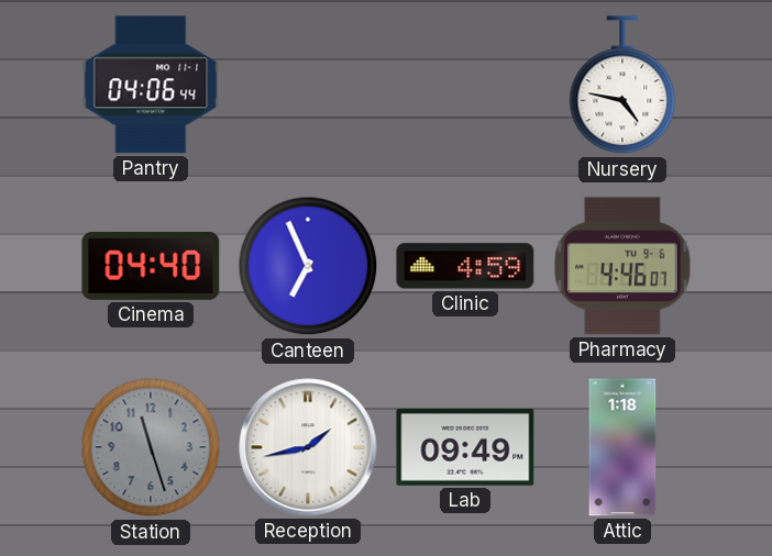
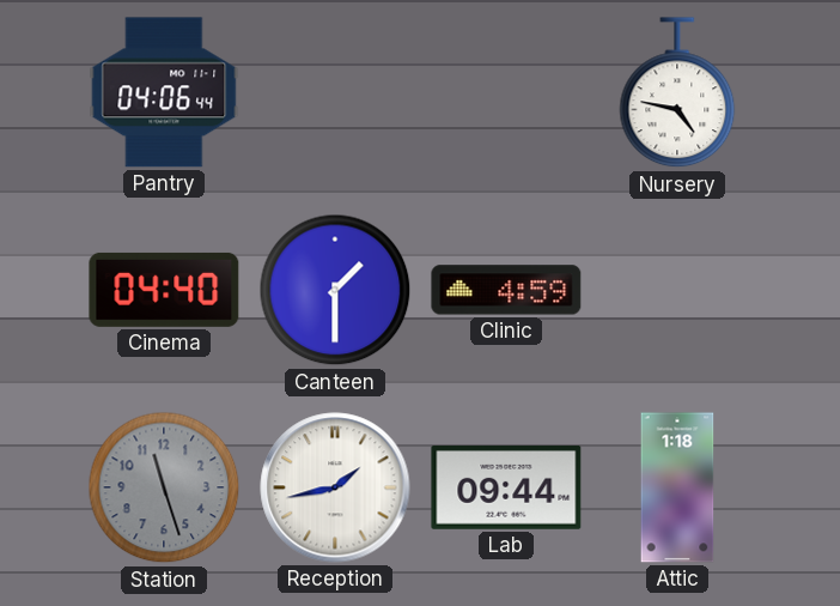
Canteen: 6:56 -> 1:30
Pharmacy: 4:46 -> none
Lab: 09:49 -> 09:44
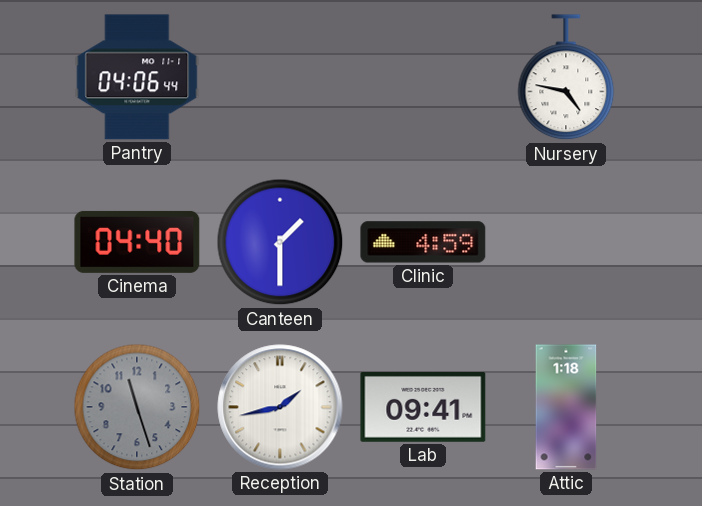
Lab: 09:44 -> 09:41
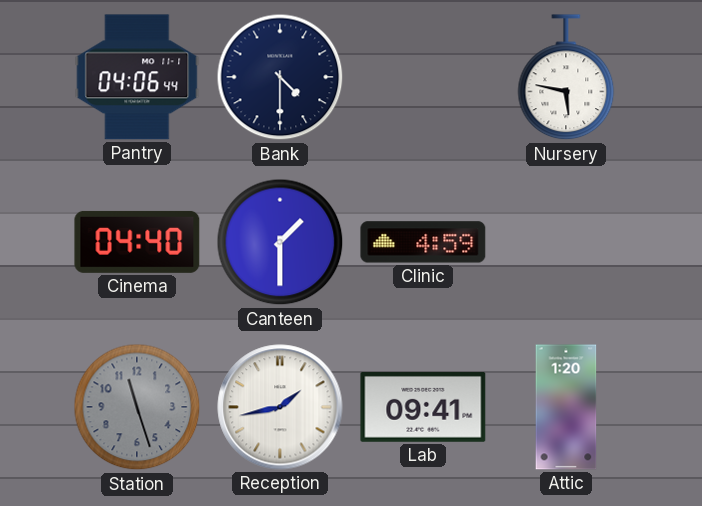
Bank: none -> 4:30
Nursery: 4:47 -> 5:47
Attic: 1:18 -> 1:20
